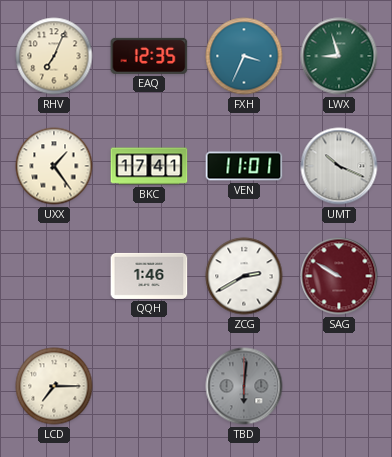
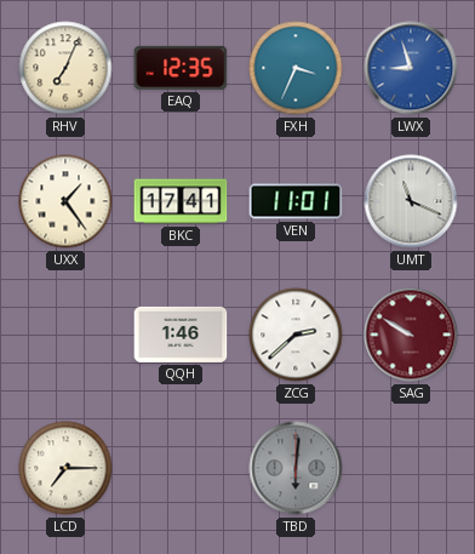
LWX dial: green -> blue
UMT: 10:19 -> 11:19
ZCG: 2:40 -> 2:38
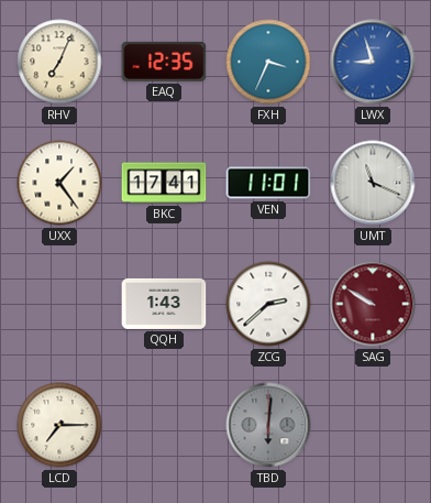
QQH: 1:46 -> 1:43
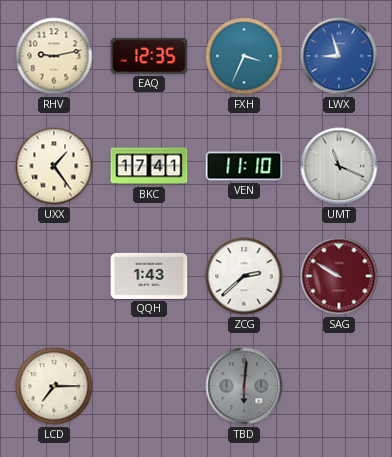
RHV: 7:04 -> 9:13
VEN: 11:01 -> 11:10
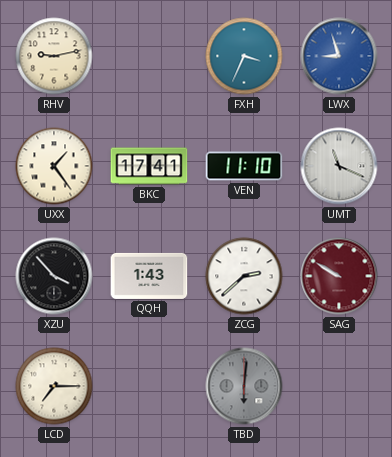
EAQ: 12:35 -> none
XZU: none -> 3:53
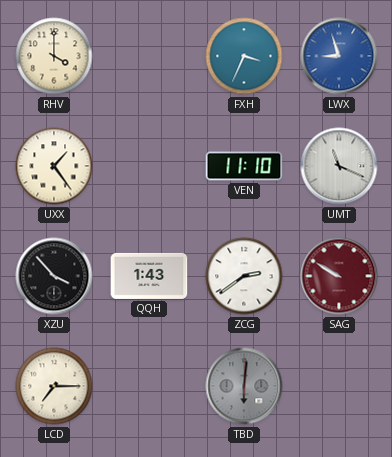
RHV: 9:13 -> 4:00
BKC: 17:41 -> none
ZCG: 2:38 -> 2:39
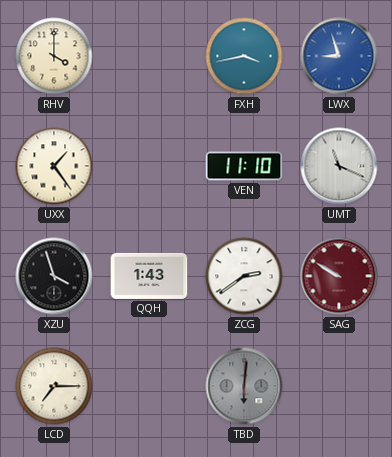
FXH: 3:34 -> 3:43
XZU: 3:53 -> 3:57
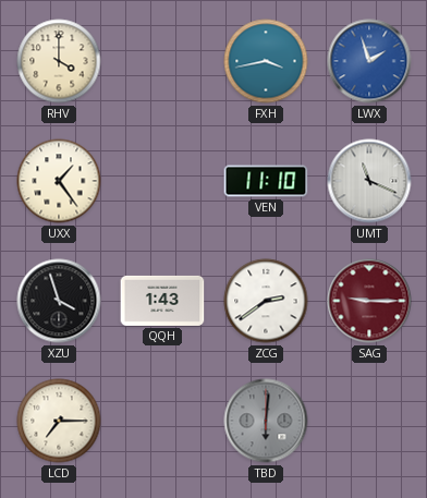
LWX: 8:57 -> 1:57
SAG: 9:50 -> 9:15
